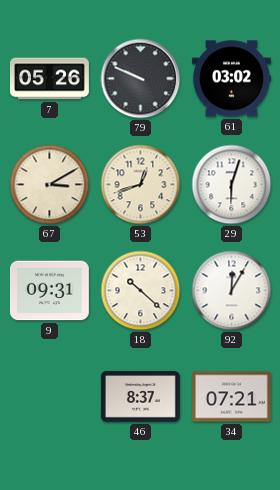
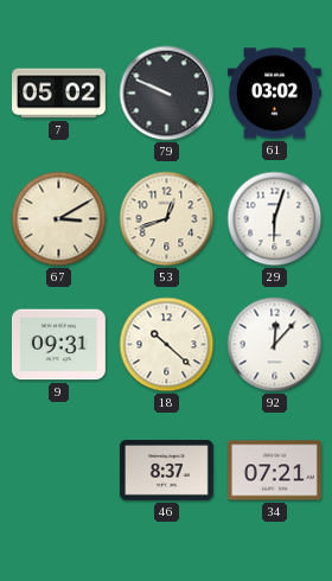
7: 05:26 -> 05:02
92: 12:05 -> 12:07
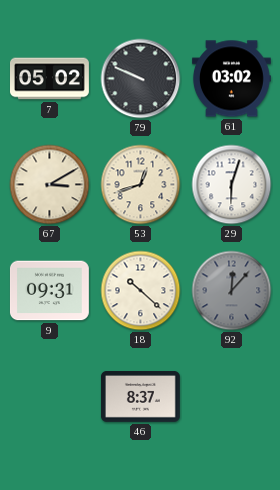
92 dial: white -> grey
34: 07:21 -> none
